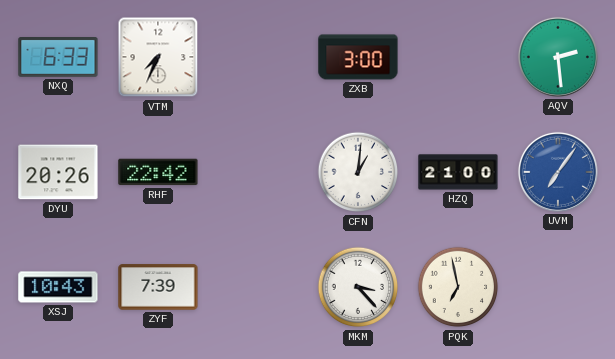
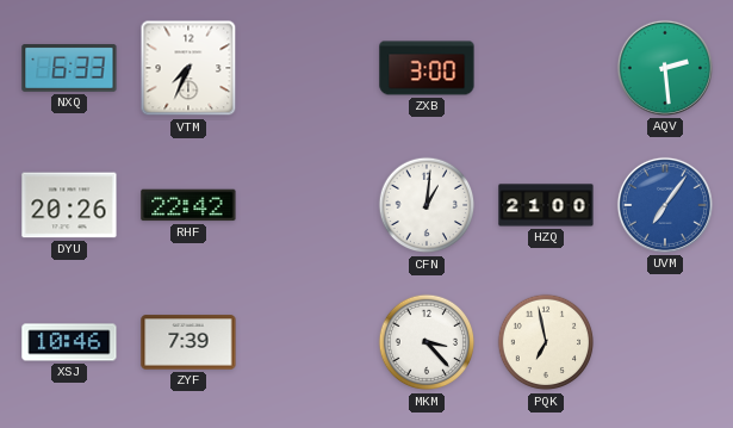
XSJ: 10:43 -> 10:46
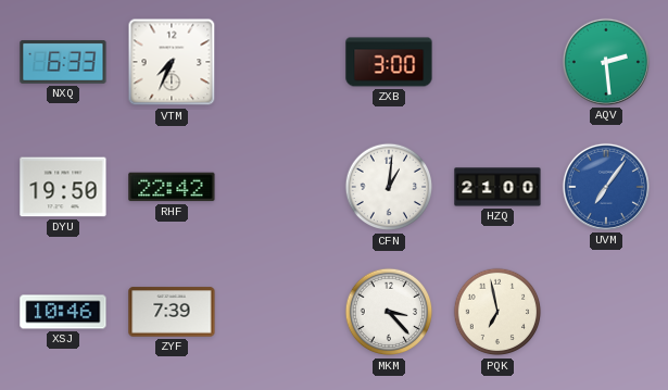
DYU: 20:26 -> 19:50
